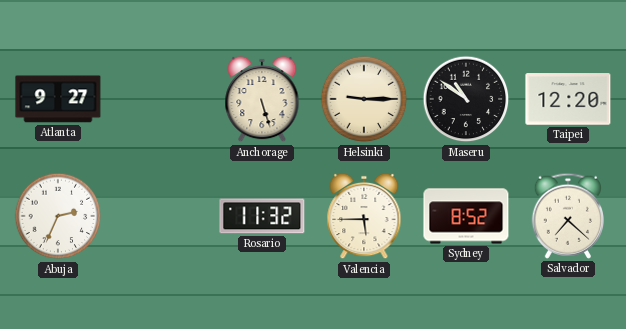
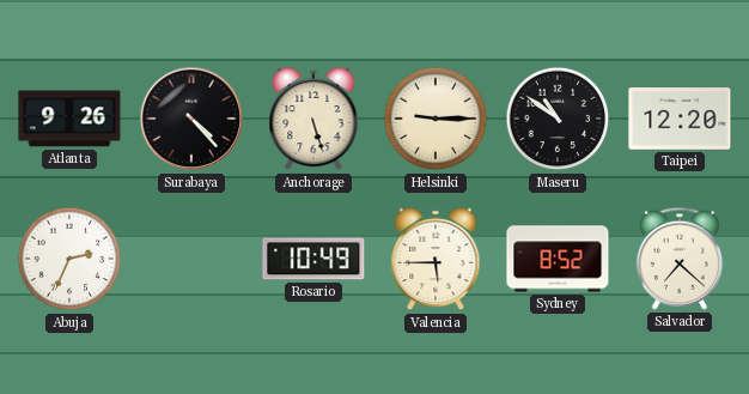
Atlanta: 9:27 -> 9:26
Surabaya: none -> 4:23
Rosario: 11:32 -> 10:49
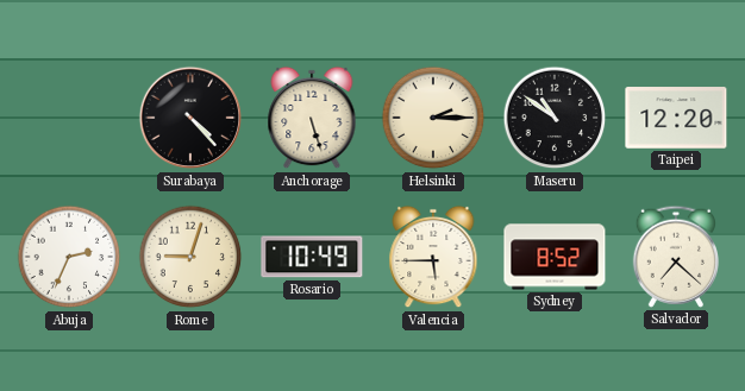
Atlanta: 9:26 -> none
Helsinki: 9:15 -> 2:15
Rome: none -> 9:03
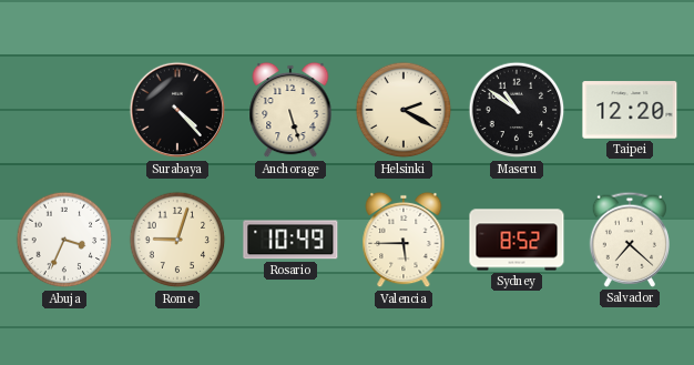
Helsinki: 2:15 -> 2:20
Abuja: 2:34 -> 3:34
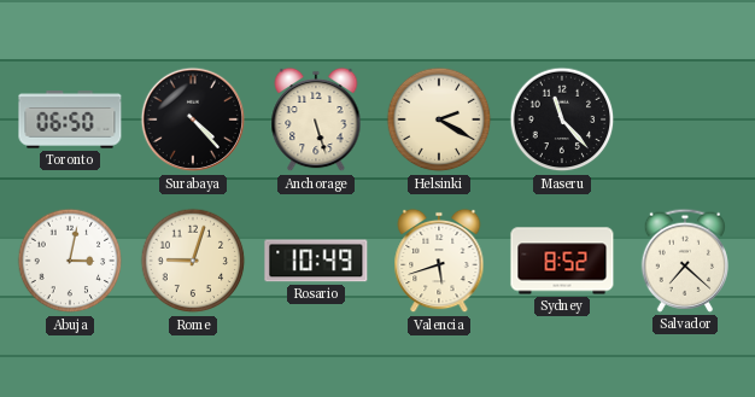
Toronto: none -> 06:50
Maseru: 10:51 -> 11:23
Taipei: 12:20 -> none
Abuja: 3:34 -> 3:02
Valencia: 5:45 -> 5:42
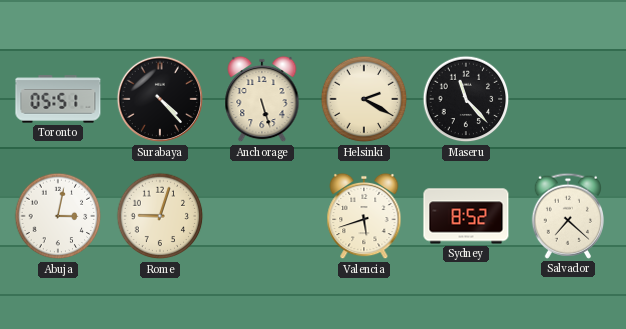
Toronto: 06:50 -> 05:51
Rosario: 10:49 -> none
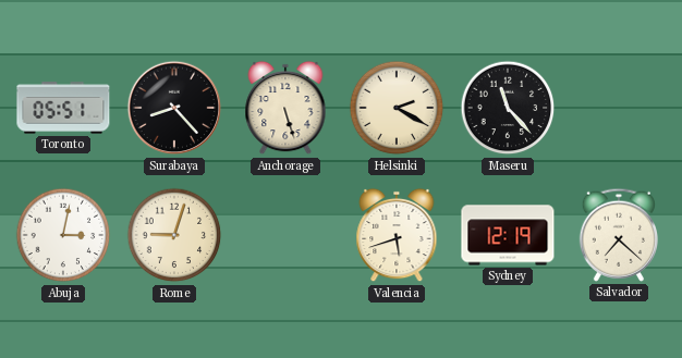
Surabaya: 4:23 -> 8:23
Sydney: 8:52 -> 12:19
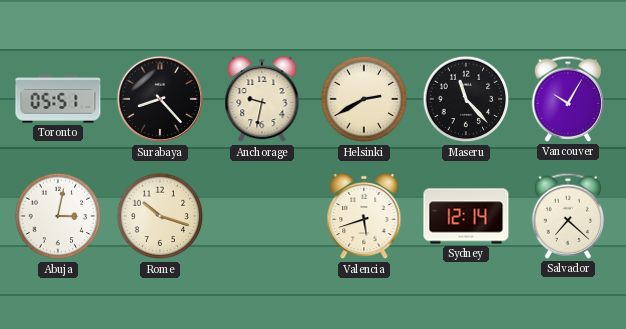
Anchorage: 5:27 -> 9:32
Helsinki: 2:20 -> 2:40
Vancouver: none -> 10:05
Rome: 9:03 -> 10:18
Sydney: 12:19 -> 12:14
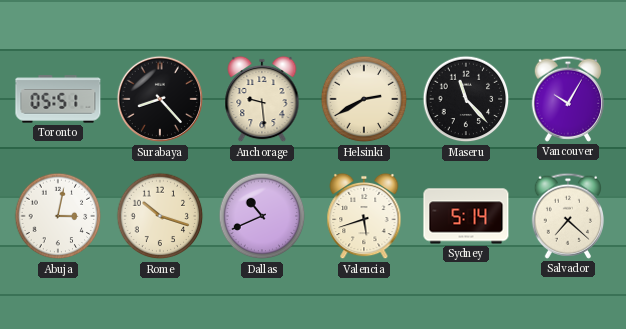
Anchorage: 9:32 -> 9:29
Dallas: none -> 10:41
Sydney: 12:14 -> 5:14
